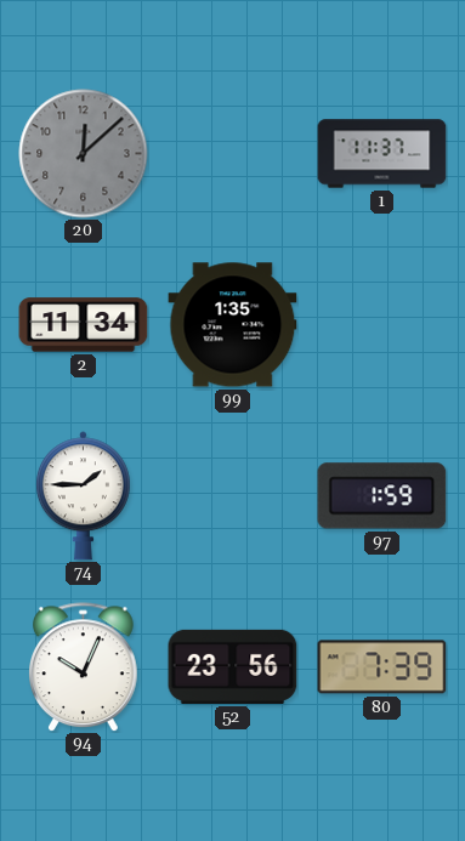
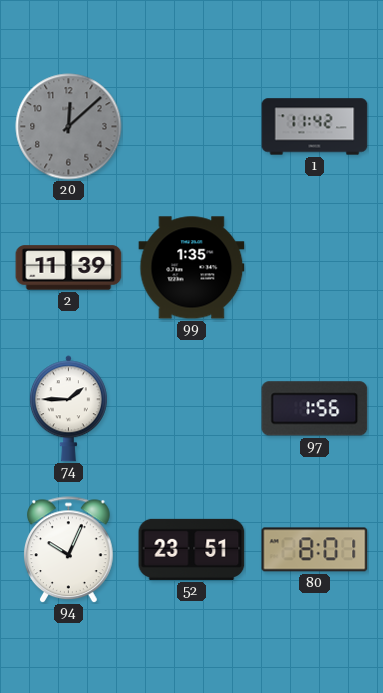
1: 11:37 -> 11:42
2: 11:34 -> 11:39
97: 1:59 -> 1:56
52: 23:56 -> 23:51
80: 7:39 -> 8:01
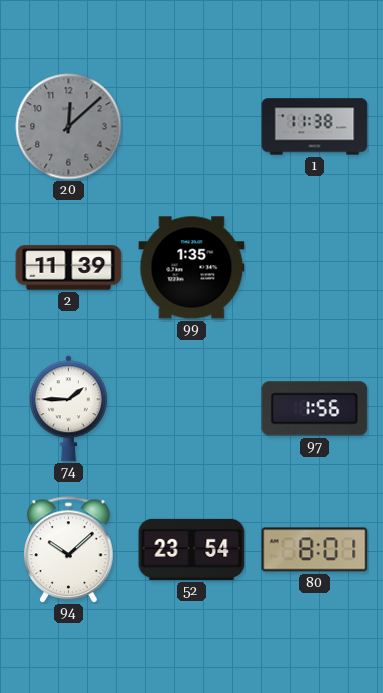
1: 11:42 -> 11:38
94: 10:04 -> 10:08
52: 23:51 -> 23:54
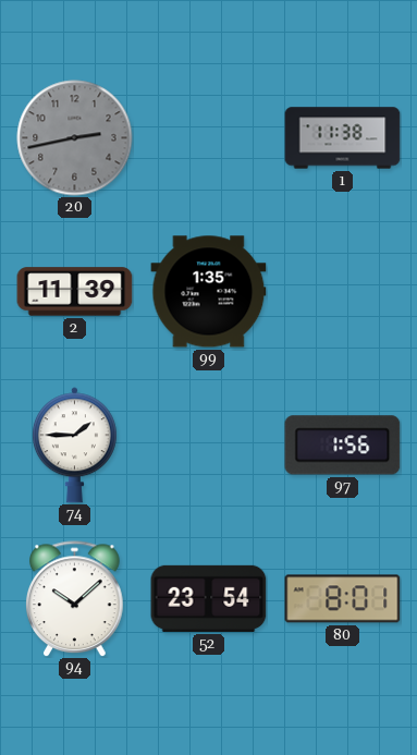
20: 12:08 -> 2:43
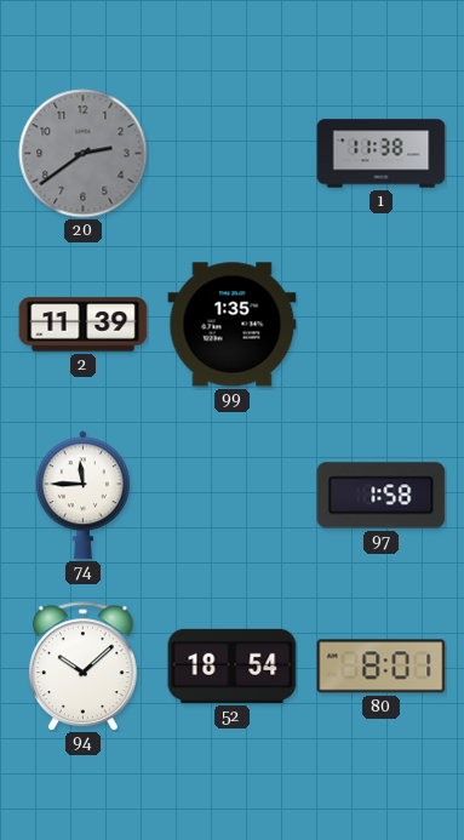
20: 2:43 -> 2:39
74: 1:45 -> 11:45
97: 1:56 -> 1:58
52: 23:54 -> 18:54
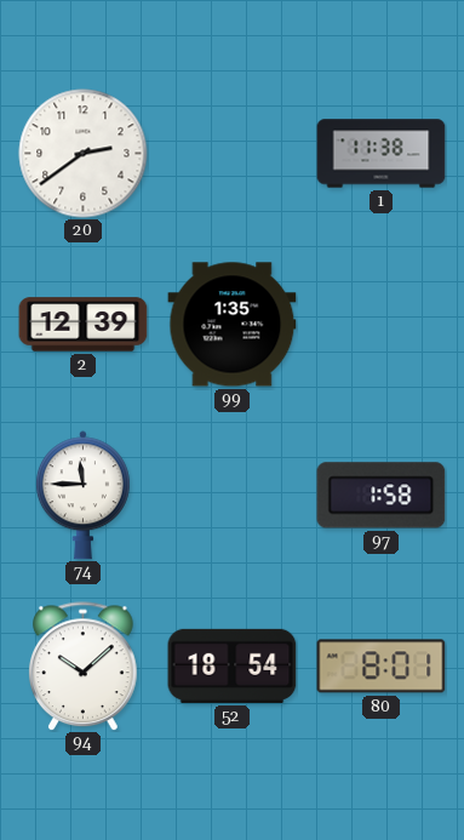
20 dial: grey -> white
2: 11:39 -> 12:39
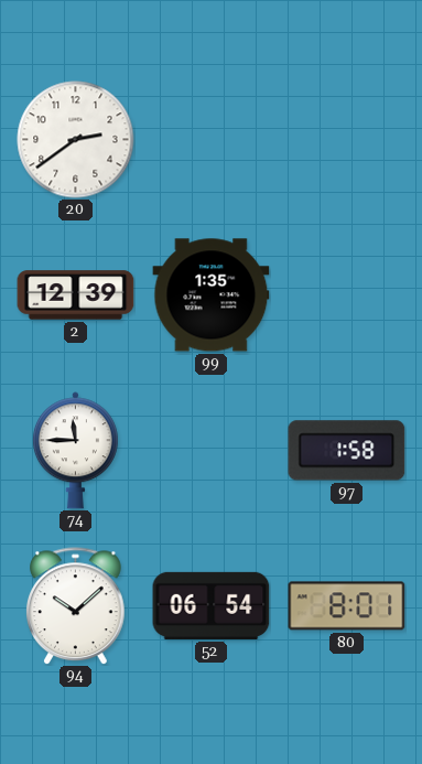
1: 11:38 -> none
52: 18:54 -> 06:54
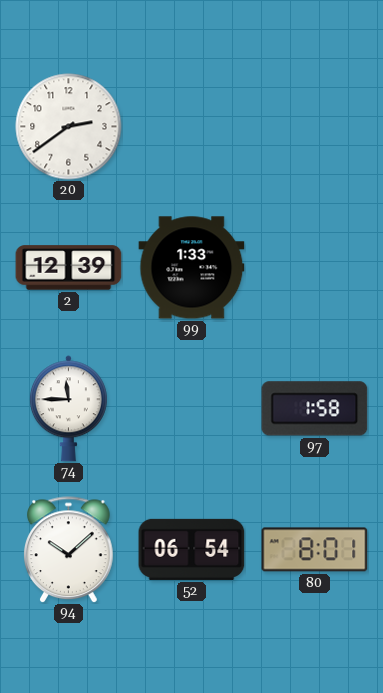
99: 1:35 -> 1:33
